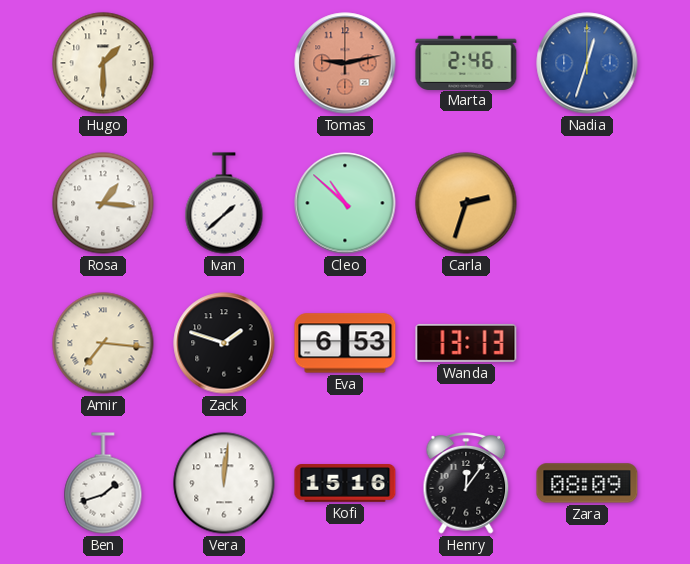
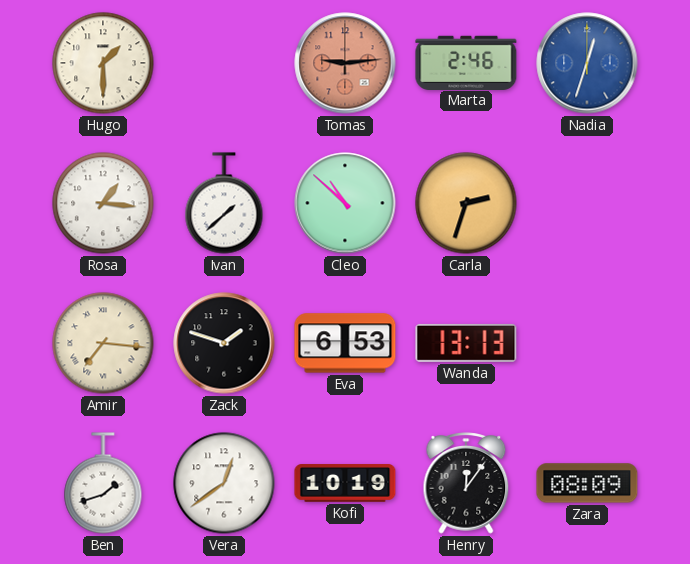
Tomas: 9:13 -> 9:14
Vera: 12:01 -> 12:39
Kofi: 15:16 -> 10:19
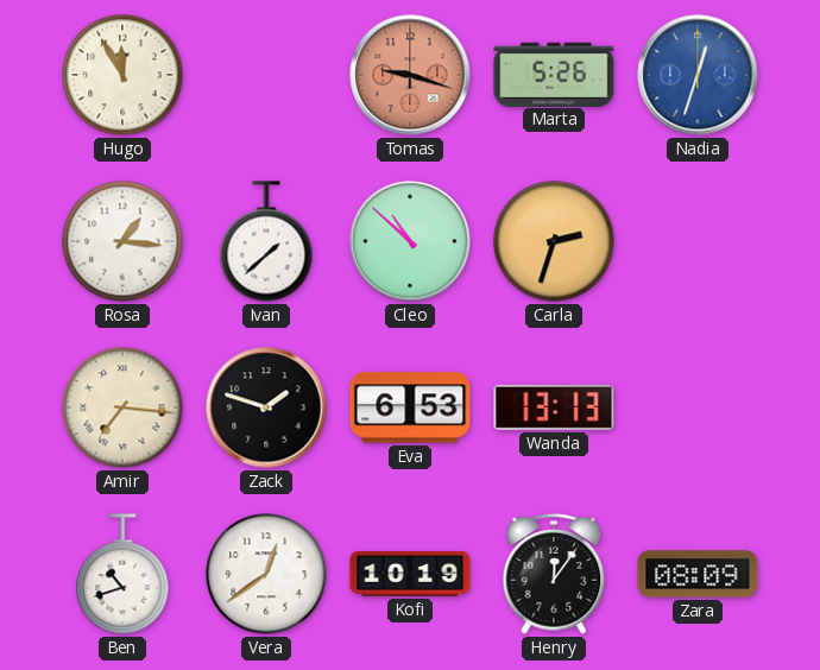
Hugo: 1:30 -> 11:55
Tomas: 9:14 -> 9:18
Marta: 2:46 -> 5:26
Ben: 1:42 -> 10:42
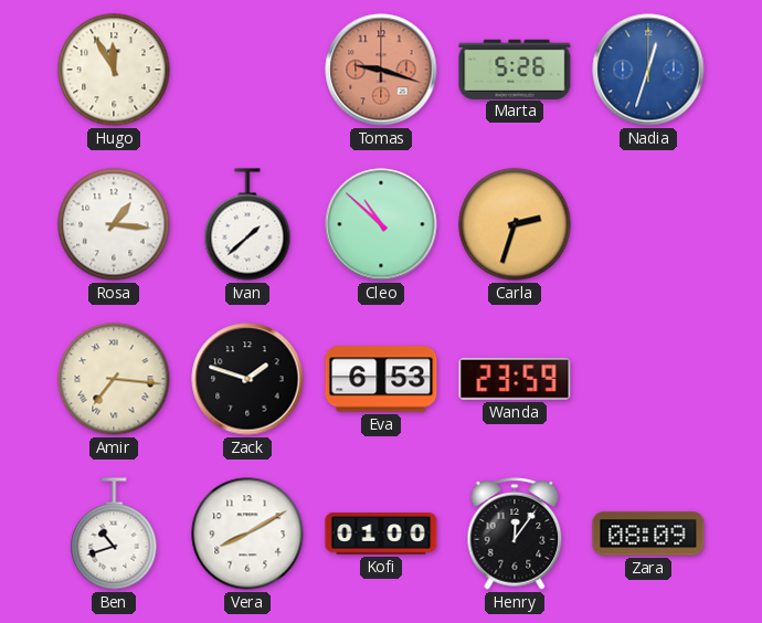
Wanda: 13:13 -> 23:59
Vera: 12:39 -> 8:10
Kofi: 10:19 -> 01:00
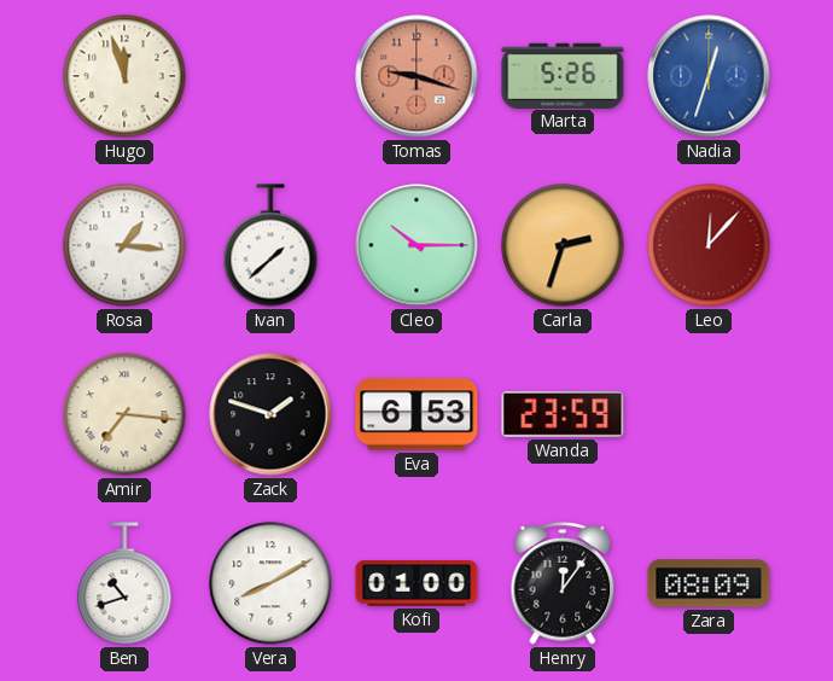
Hugo: 11:55 -> 11:57
Cleo: 10:52 -> 10:15
Leo: none -> 12:07
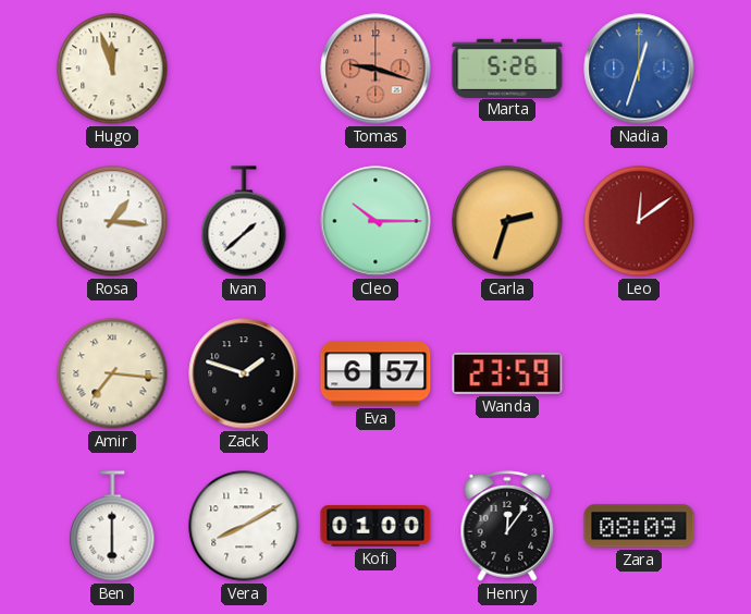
Leo: 12:07 -> 12:09
Eva: 6:53 -> 6:57
Ben: 10:42 -> 6:00
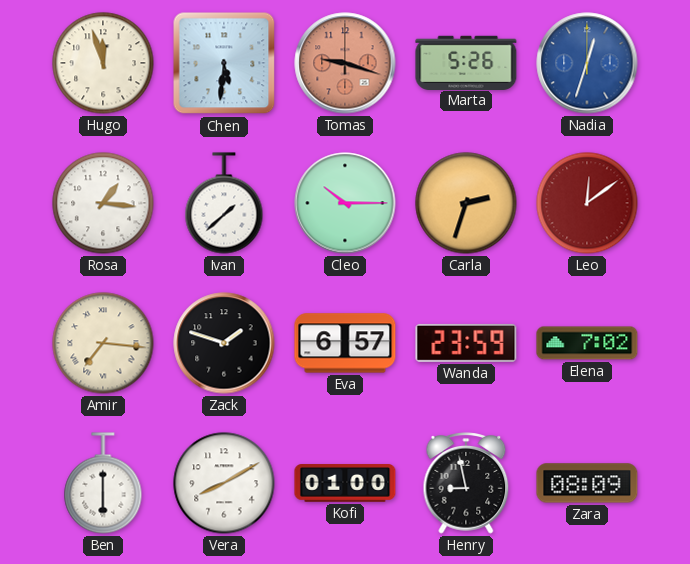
Chen: none -> 5:31
Elena: none -> 7:02
Henry: 12:06 -> 8:58
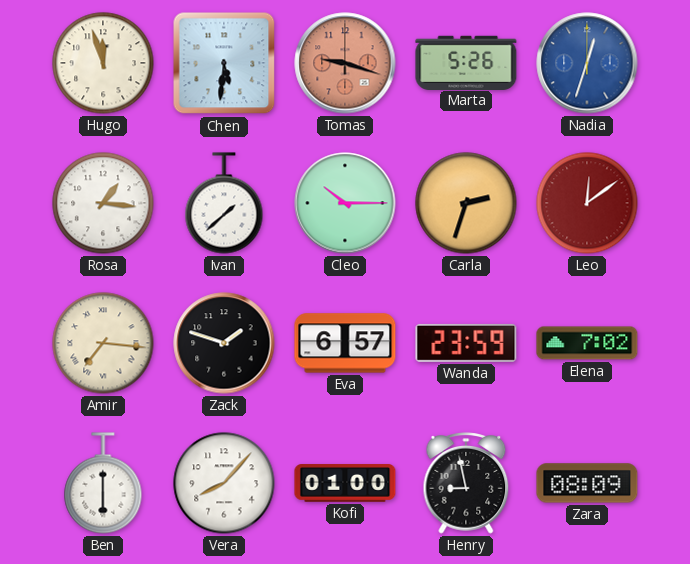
Vera: 8:10 -> 8:07
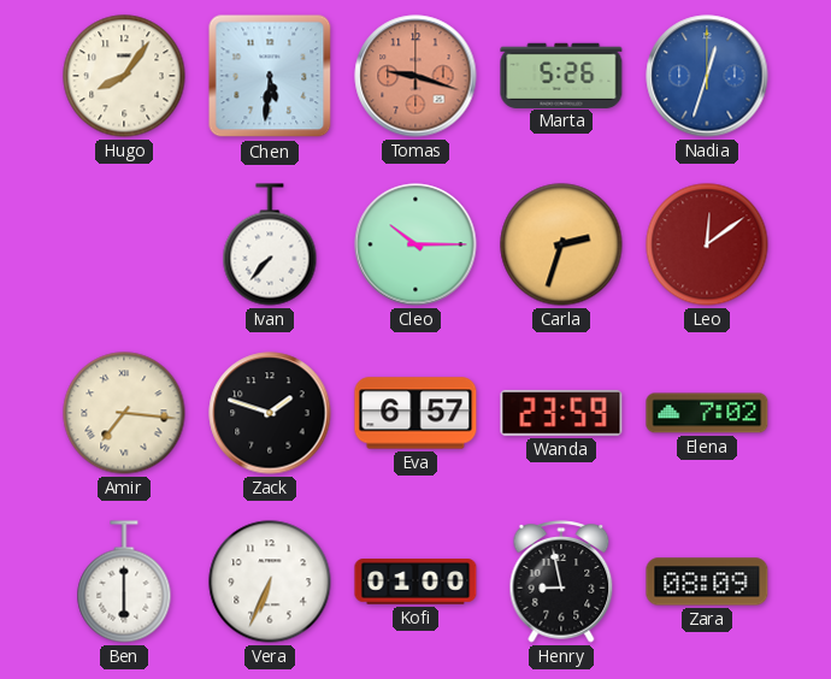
Hugo: 11:57 -> 8:06
Rosa: 1:16 -> none
Ivan: 1:38 -> 7:37
Vera: 8:07 -> 6:34
